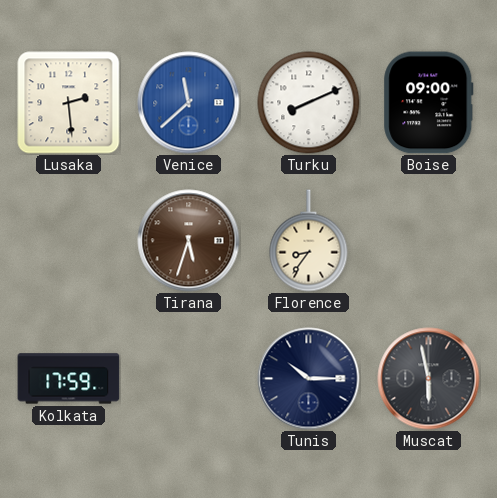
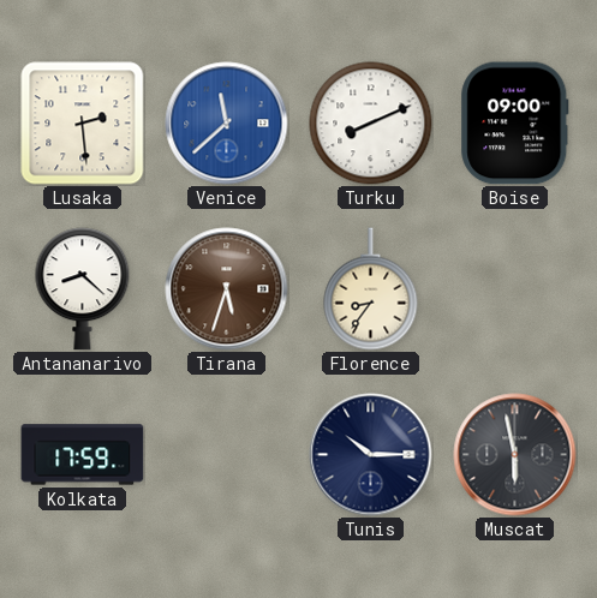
Antananarivo: none -> 8:22
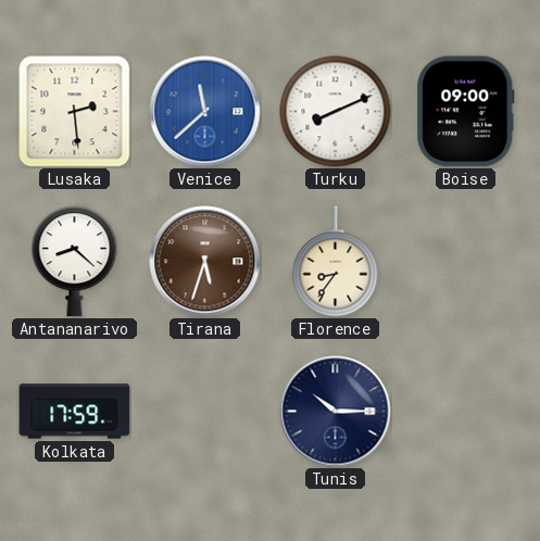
Muscat: 5:58 -> none
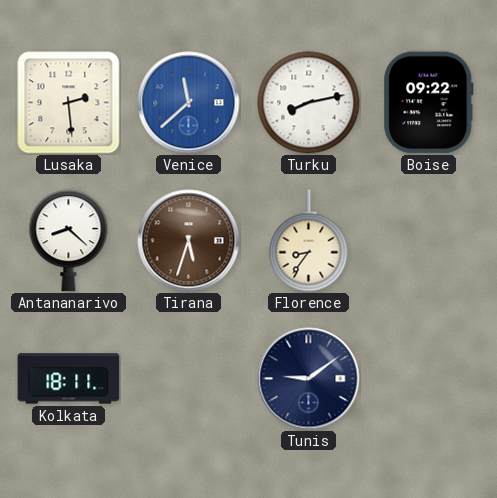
Turku: 8:11 -> 8:13
Boise: 09:00 -> 09:22
Kolkata: 17:59 -> 18:11
Tunis: 10:15 -> 9:09
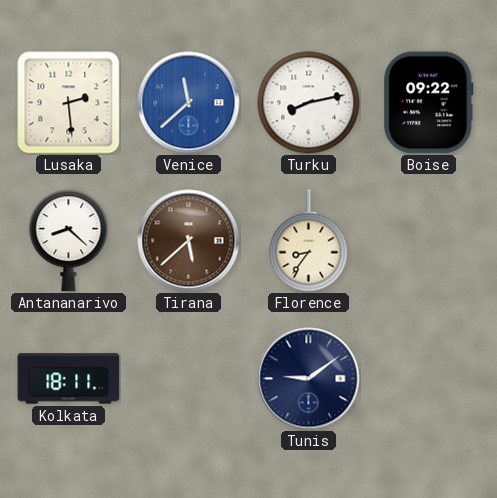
Tirana: 5:33 -> 5:38
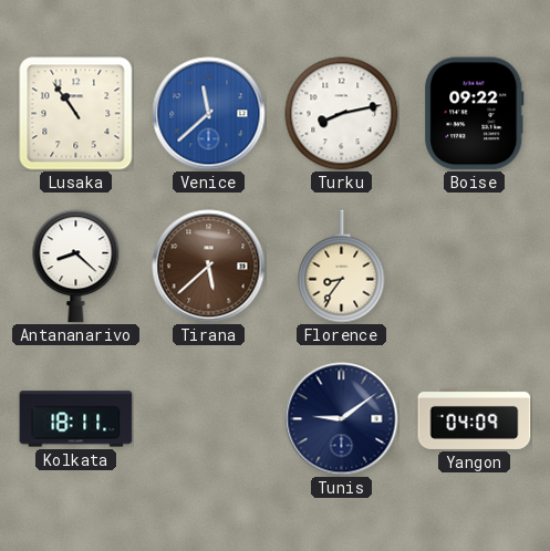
Lusaka: 2:29 -> 10:54
Yangon: none -> 04:09
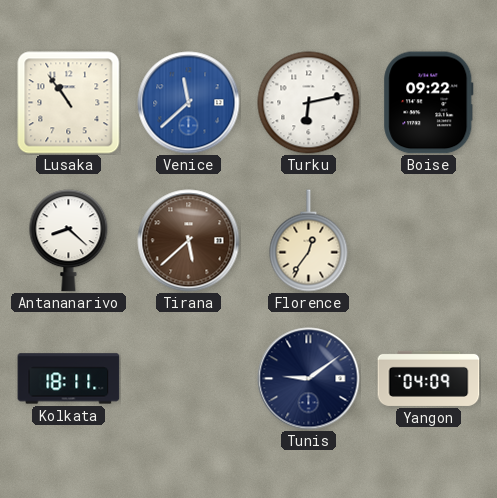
Turku: 8:13 -> 6:13
Florence: 8:36 -> 12:36
